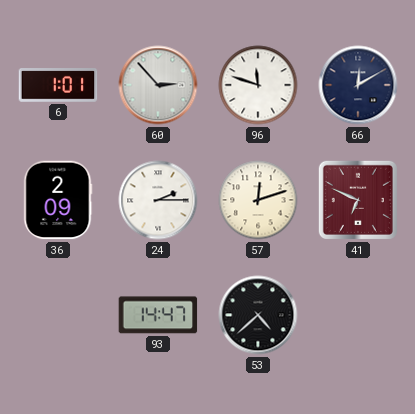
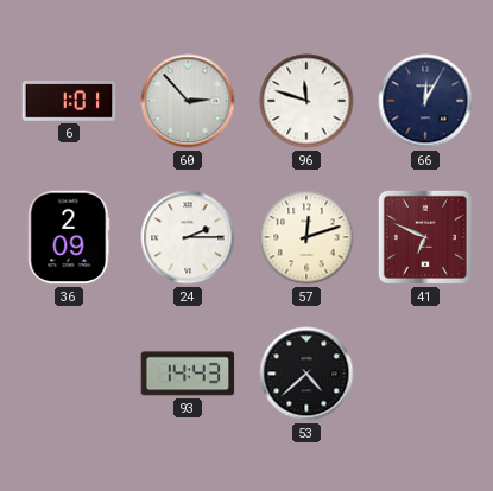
66: 12:10 -> 12:05
93: 14:47 -> 14:43
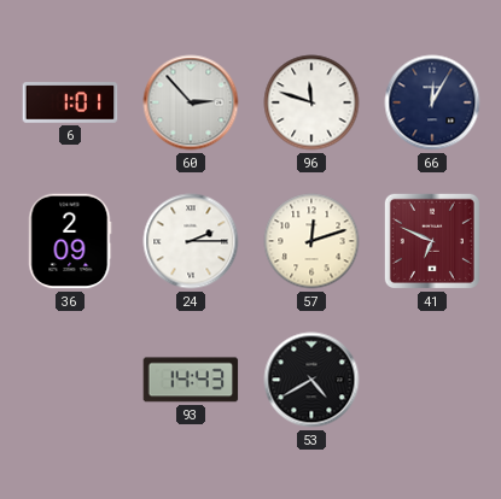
53: 4:38 -> 4:40
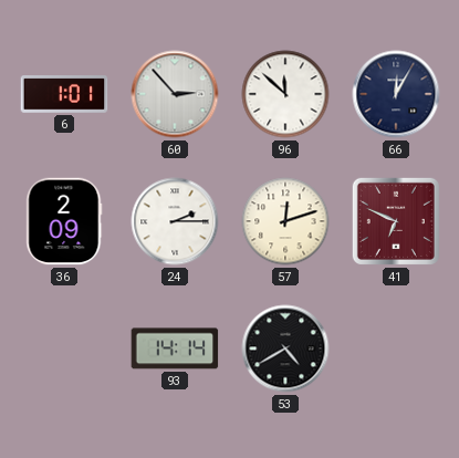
96: 11:48 -> 11:52
93: 14:43 -> 14:14
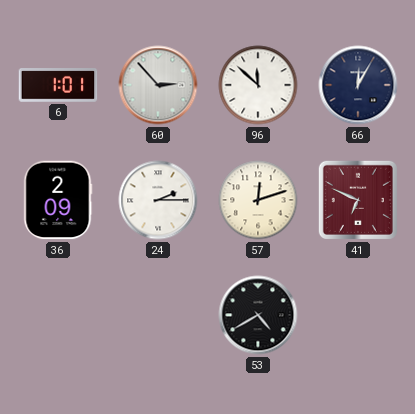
93: 14:14 -> none
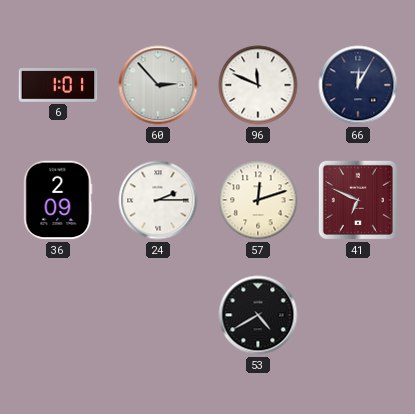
96: 11:52 -> 11:49
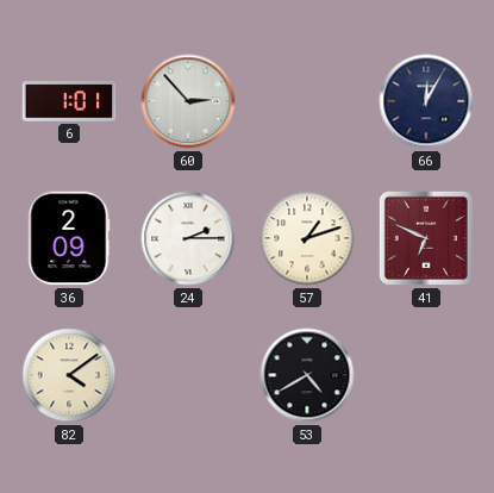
96: 11:49 -> none
57: 12:12 -> 1:12
82: none -> 4:09
